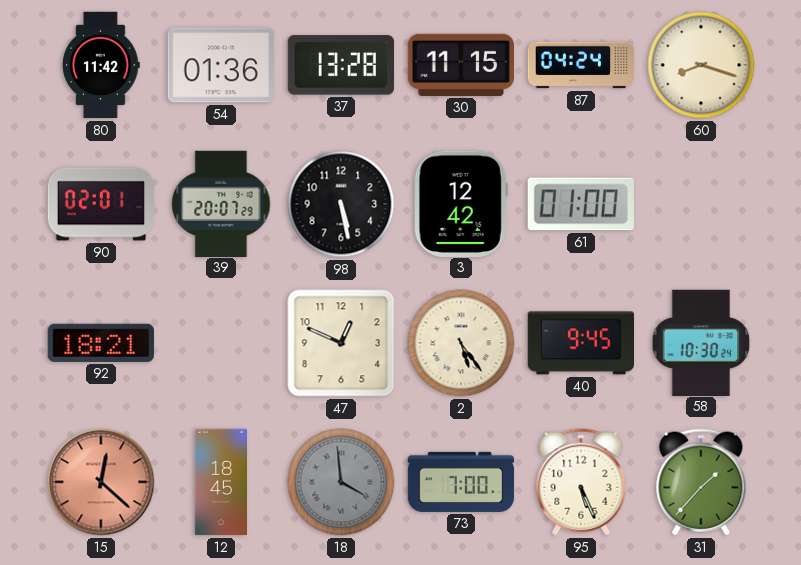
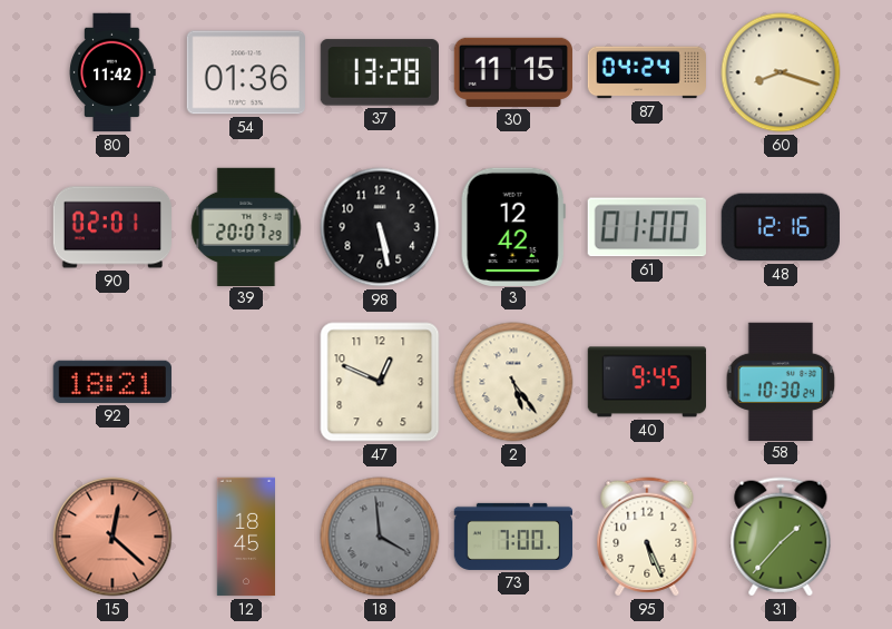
48: none -> 12:16
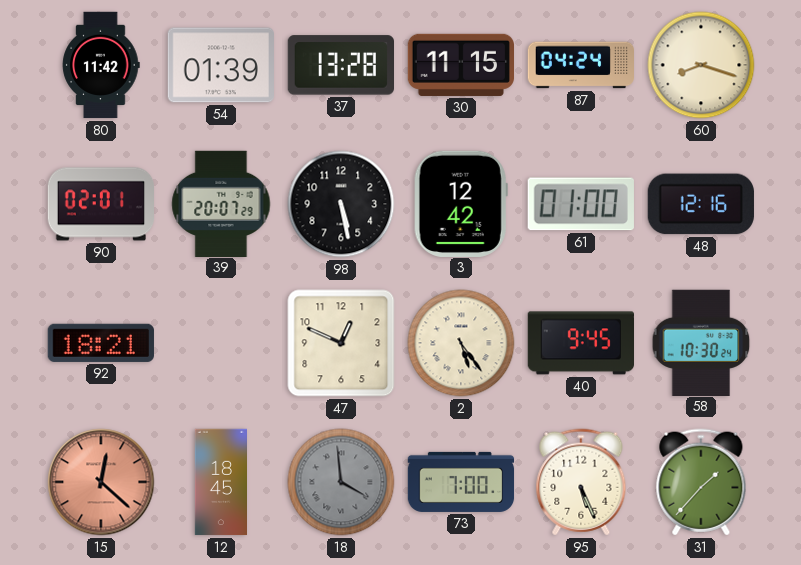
54: 01:36 -> 01:39
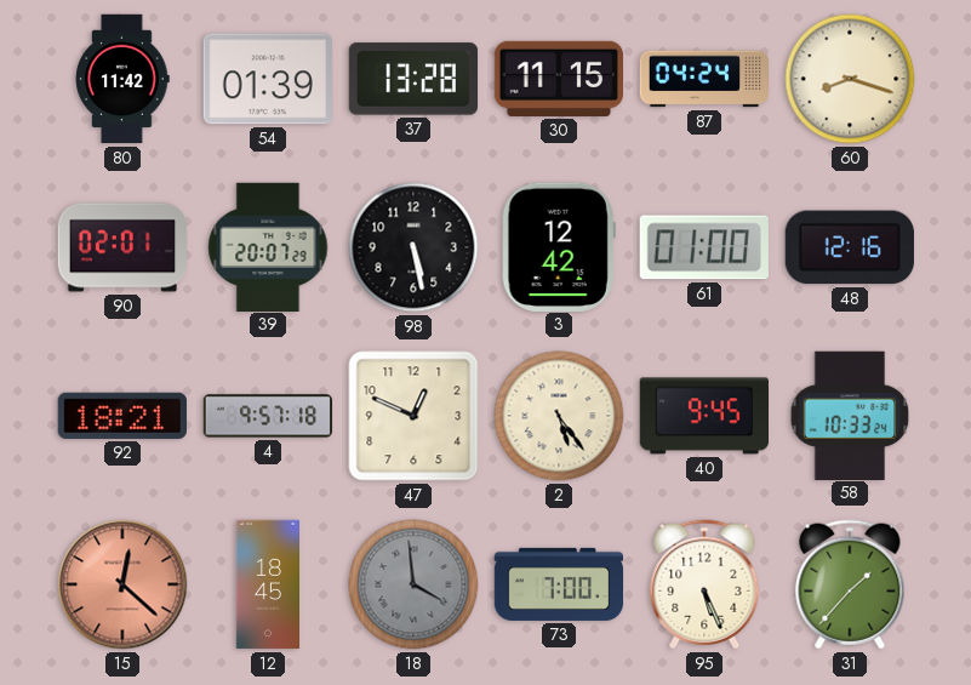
4: none -> 9:57
58: 10:30 -> 10:33
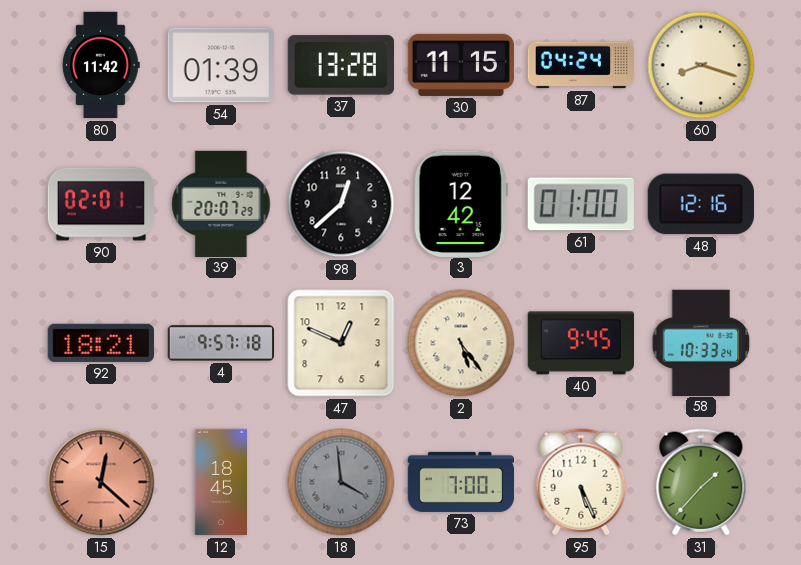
98: 5:28 -> 12:38
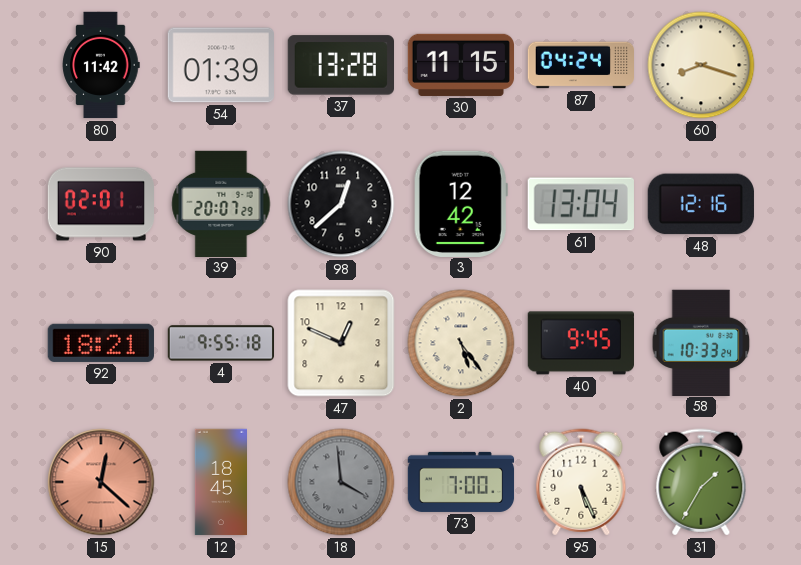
61: 01:00 -> 13:04
4: 9:57 -> 9:55
31: 1:37 -> 1:35
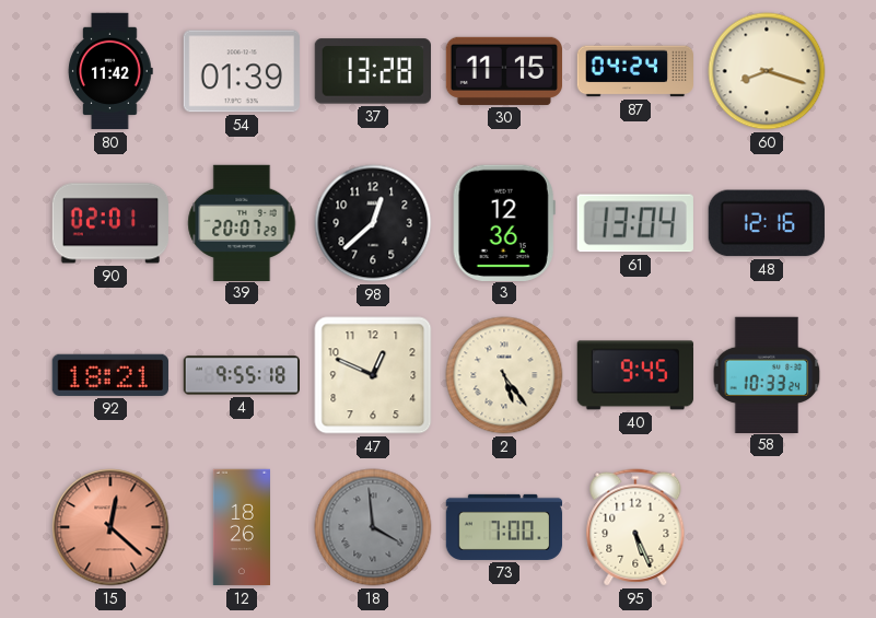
3: 12:42 -> 12:36
12: 18:45 -> 18:26
31: 1:35 -> none
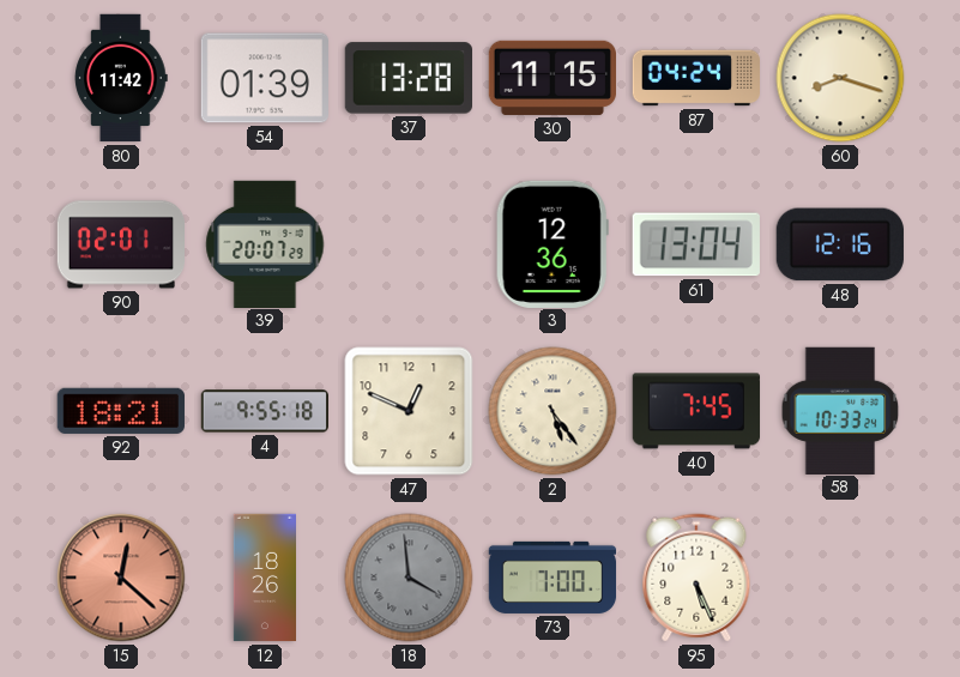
98: 12:38 -> none
40: 9:45 -> 7:45
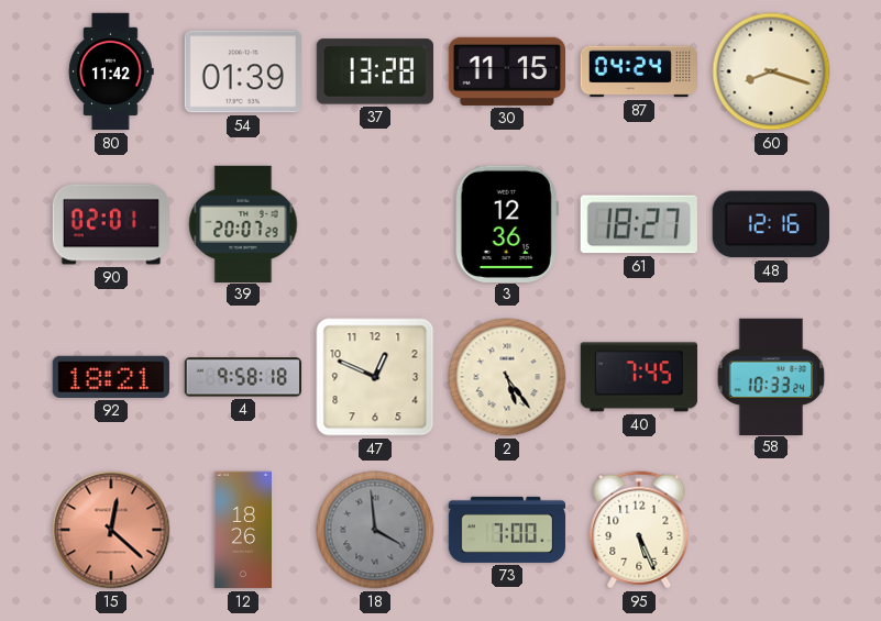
61: 13:04 -> 18:27
4: 9:55 -> 9:58
